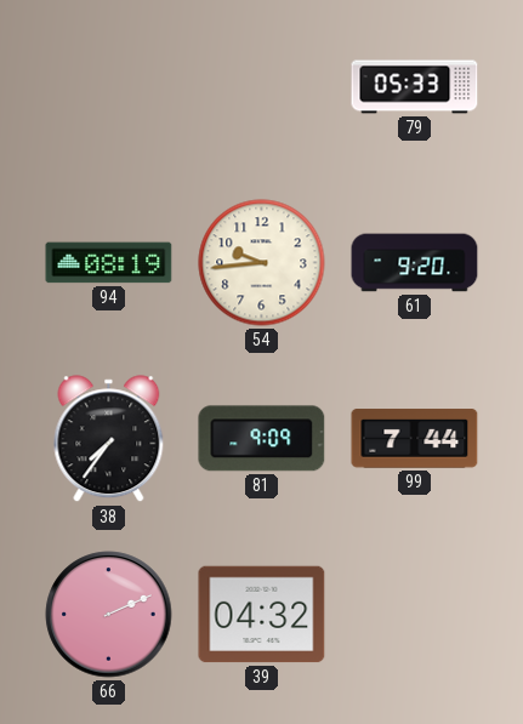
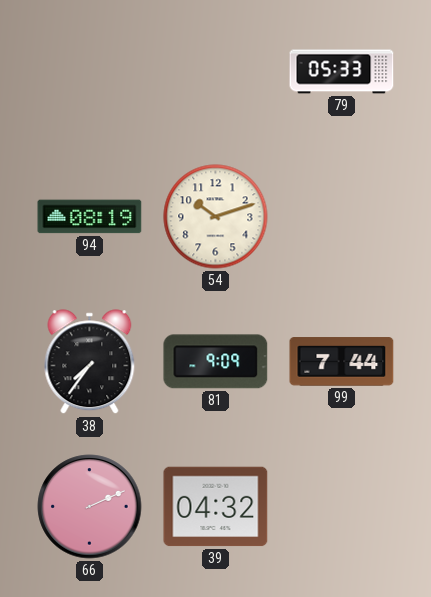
54: 9:44 -> 10:12
61: 9:20 -> none
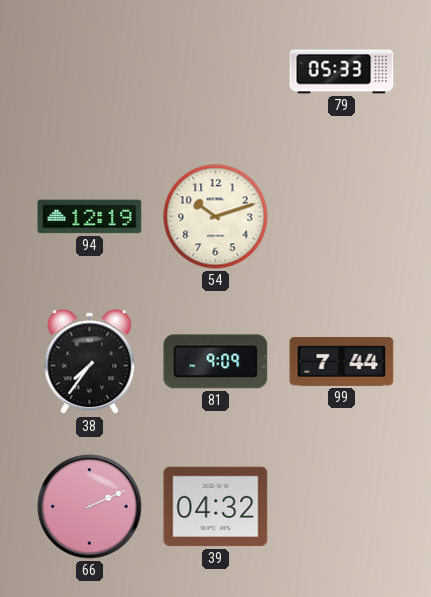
94: 08:19 -> 12:19
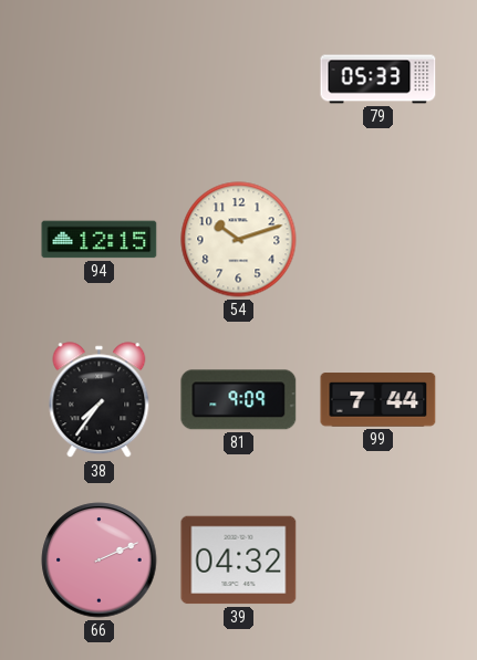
94: 12:19 -> 12:15
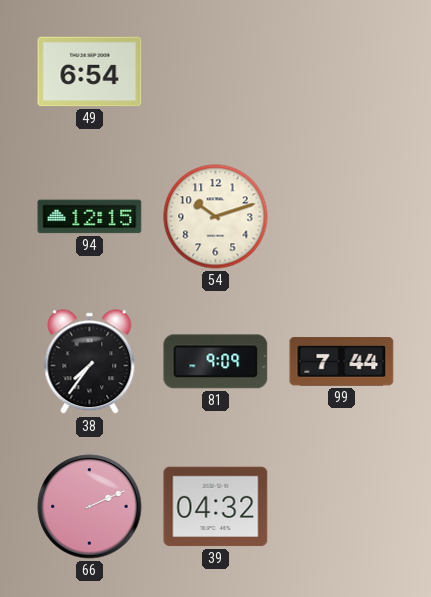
49: none -> 6:54
79: 05:33 -> none
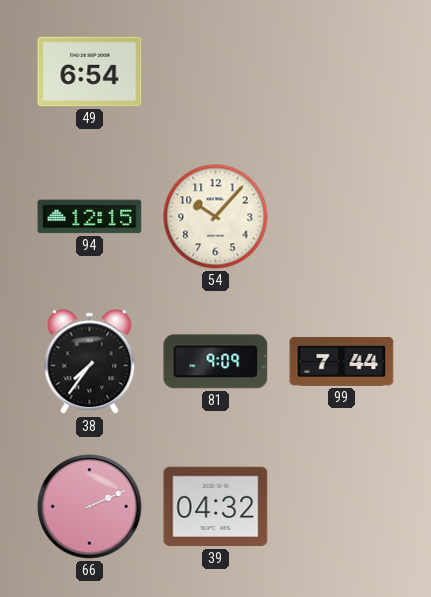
54: 10:12 -> 10:07
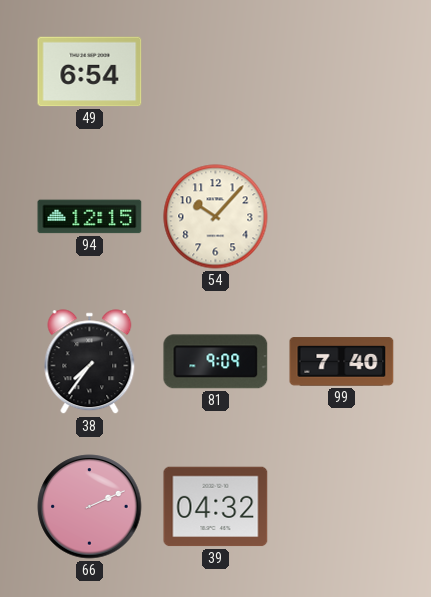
99: 7:44 -> 7:40
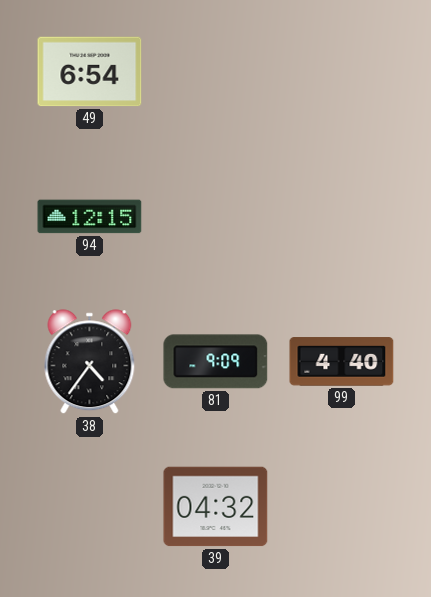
54: 10:07 -> none
38: 7:36 -> 4:36
99: 7:40 -> 4:40
66: 2:11 -> none
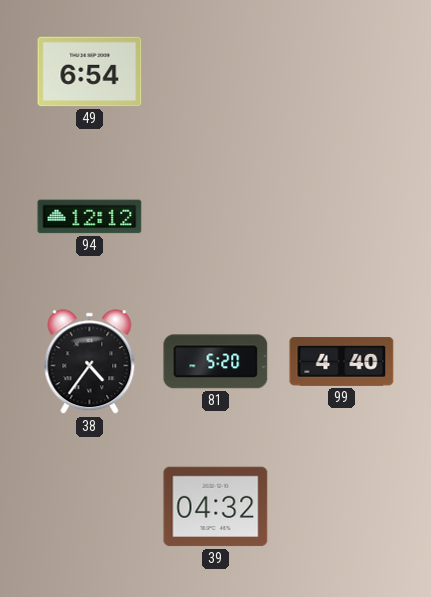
94: 12:15 -> 12:12
81: 9:09 -> 5:20
